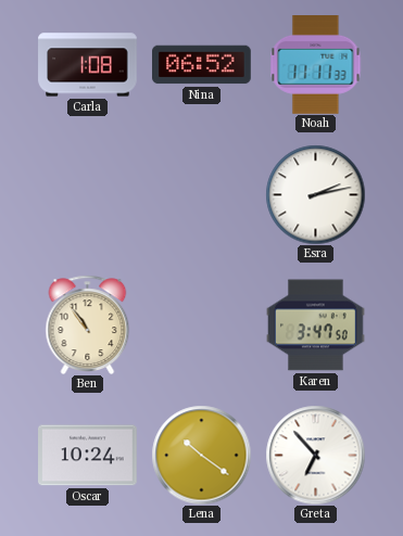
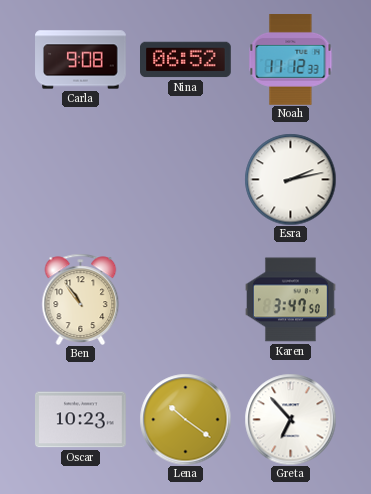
Carla: 1:08 -> 9:08
Noah: 11:11 -> 11:12
Oscar: 10:24 -> 10:23
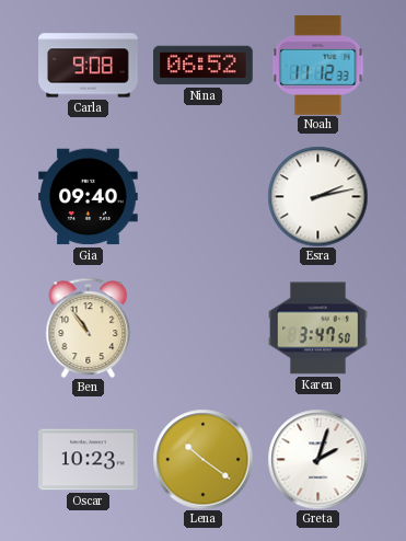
Gia: none -> 09:40
Greta: 6:53 -> 2:03
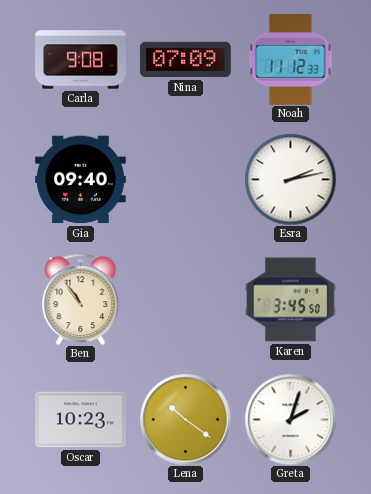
Nina: 06:52 -> 07:09
Karen: 3:47 -> 3:45
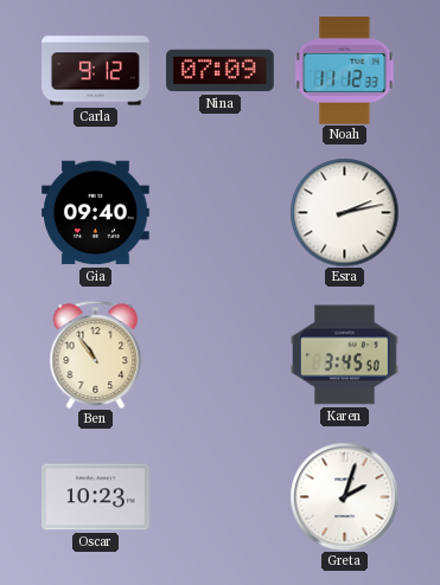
Carla: 9:08 -> 9:12
Lena: 10:21 -> none
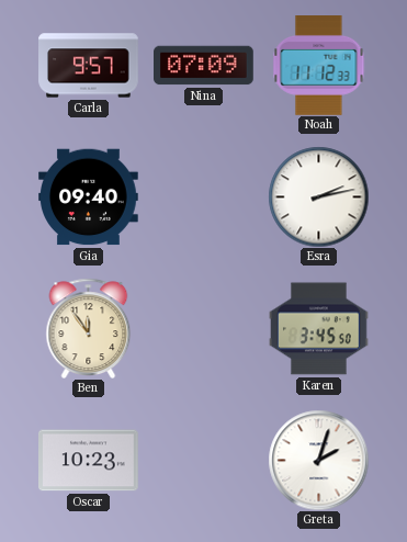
Carla: 9:12 -> 9:57
Ben: 10:54 -> 11:54
